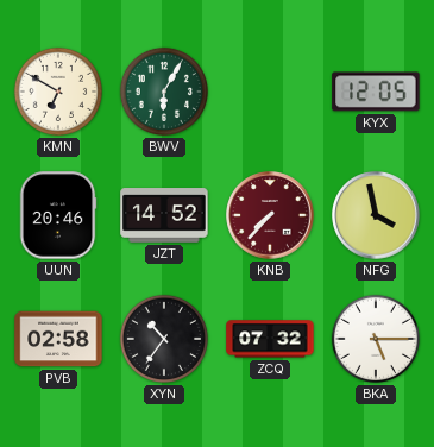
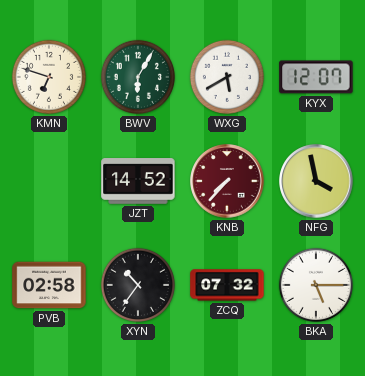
KMN: 6:50 -> 6:48
WXG: none -> 5:40
KYX: 12:05 -> 12:07
UUN: 20:46 -> none
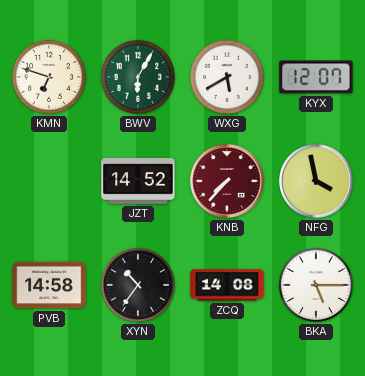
PVB: 02:58 -> 14:58
ZCQ: 07:32 -> 14:08
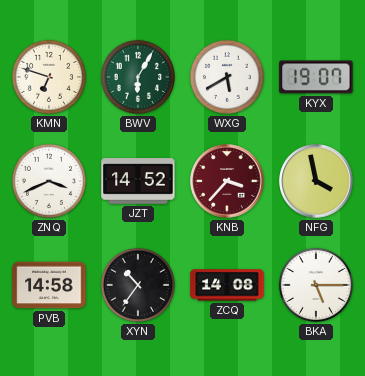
KYX: 12:07 -> 19:07
ZNQ: none -> 3:41
KNB: 7:37 -> 3:37
